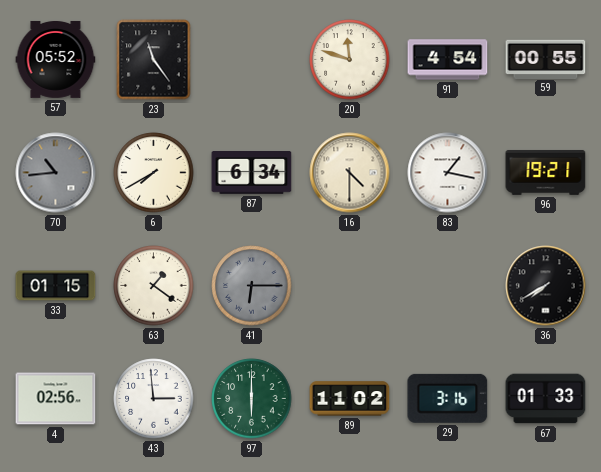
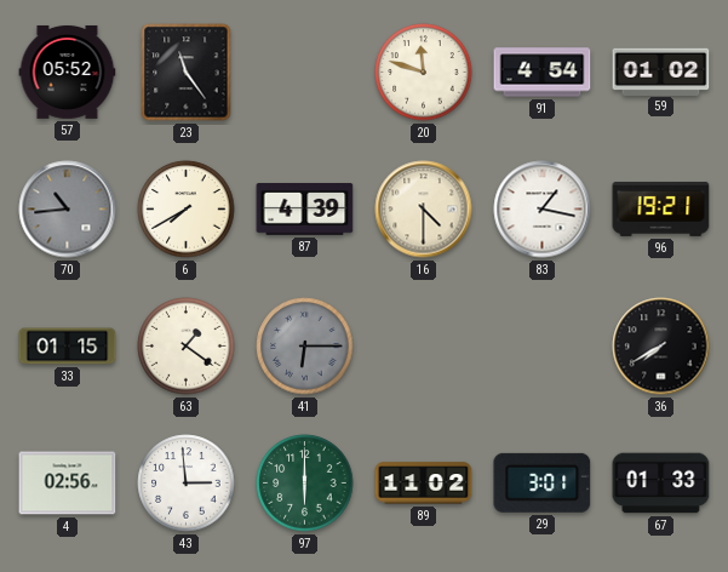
59: 00:55 -> 01:02
87: 6:34 -> 4:39
29: 3:16 -> 3:01
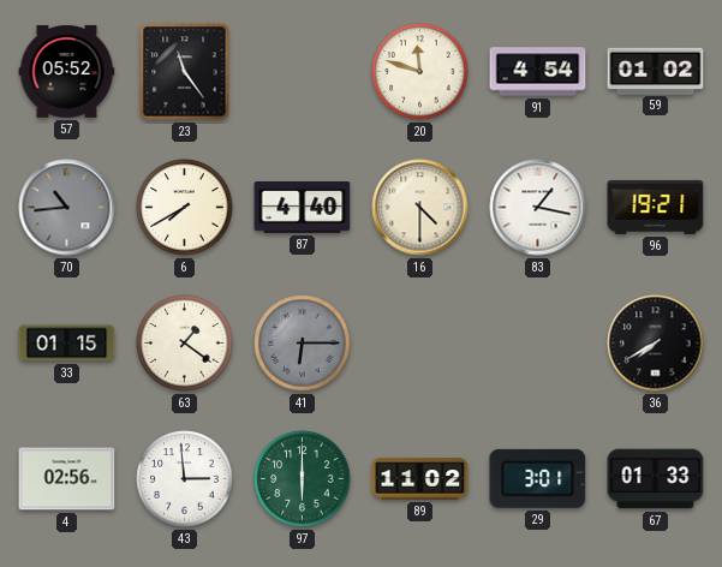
87: 4:39 -> 4:40
